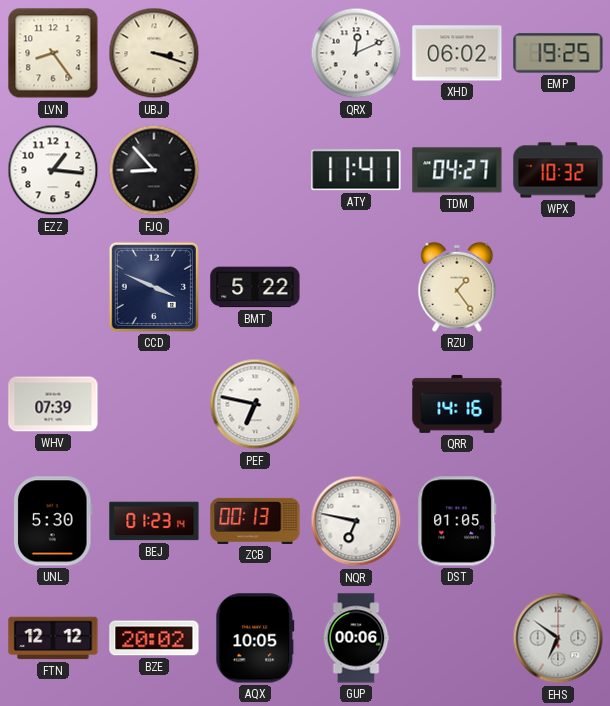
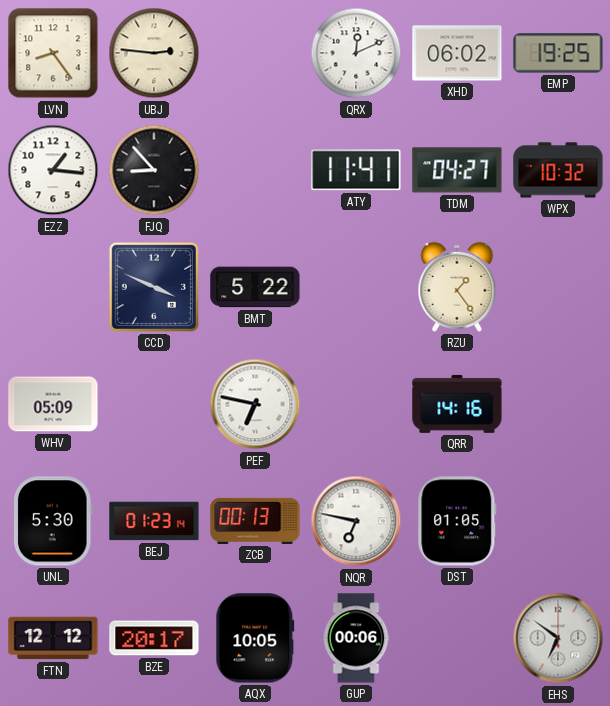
UBJ: 3:18 -> 2:46
WHV: 07:39 -> 05:09
BZE: 20:02 -> 20:17
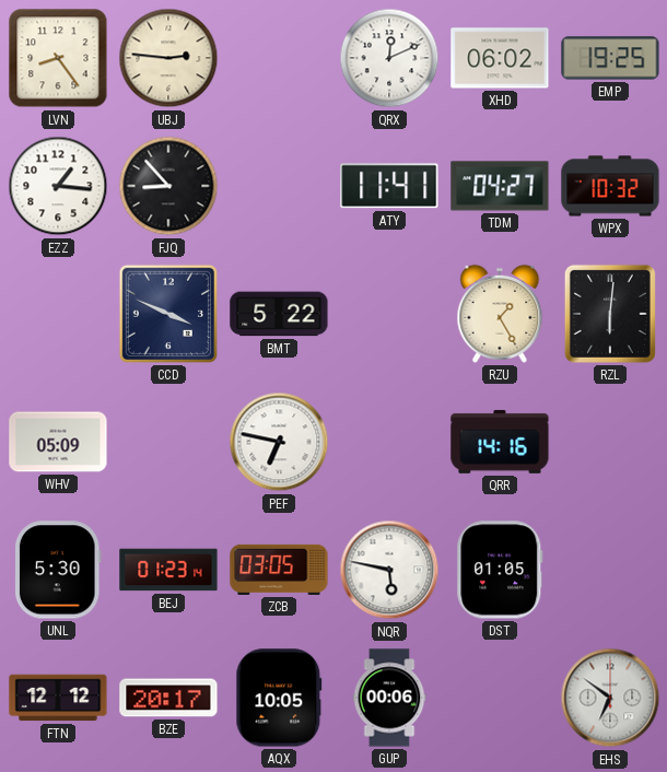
RZU: 1:24 -> 1:25
RZL: none -> 6:01
ZCB: 00:13 -> 03:05
NQR: 6:47 -> 5:47
